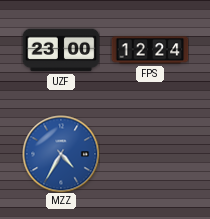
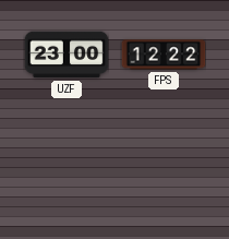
FPS: 12:24 -> 12:22
MZZ: 4:35 -> none
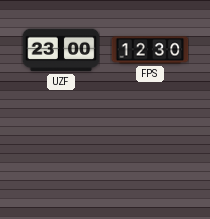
FPS: 12:22 -> 12:30
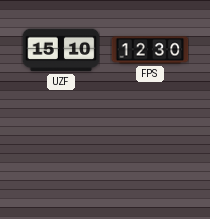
UZF: 23:00 -> 15:10
